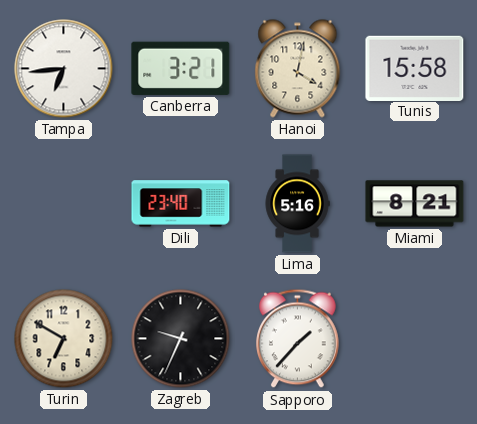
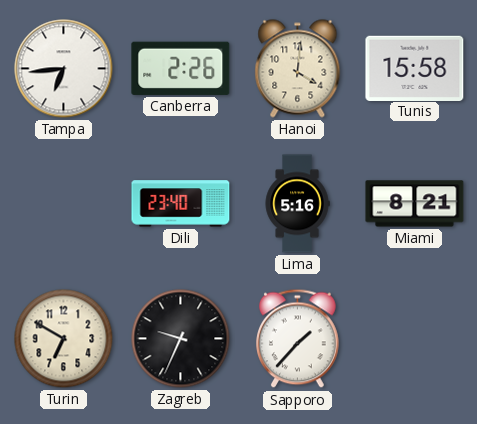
Canberra: 3:21 -> 2:26
Hanoi: 4:02 -> 4:01
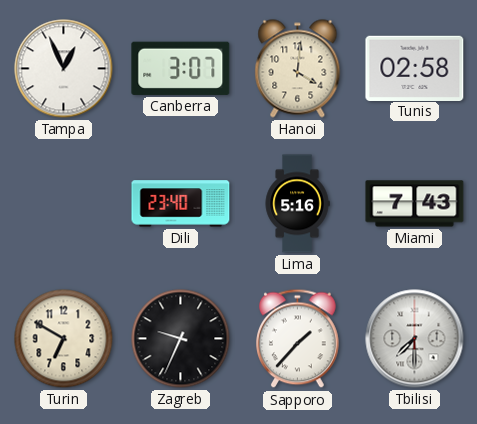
Tampa: 6:44 -> 12:56
Canberra: 2:26 -> 3:07
Tunis: 15:58 -> 02:58
Miami: 8:21 -> 7:43
Tbilisi: none -> 7:30
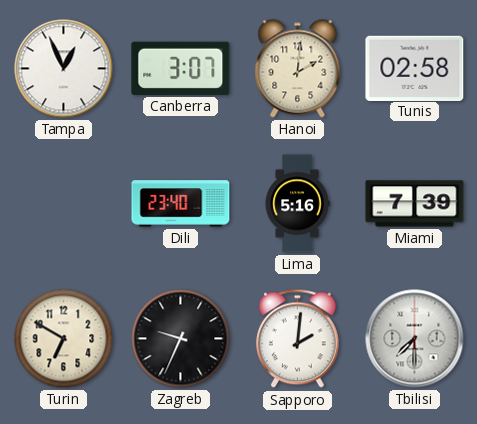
Hanoi: 4:01 -> 2:01
Miami: 7:43 -> 7:39
Sapporo: 1:37 -> 2:01
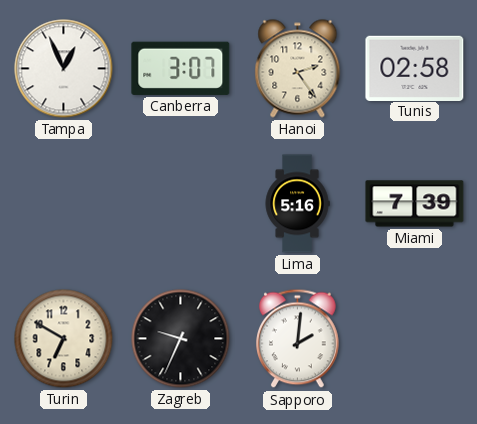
Hanoi: 2:01 -> 2:24
Dili: 23:40 -> none
Tbilisi: 7:30 -> none
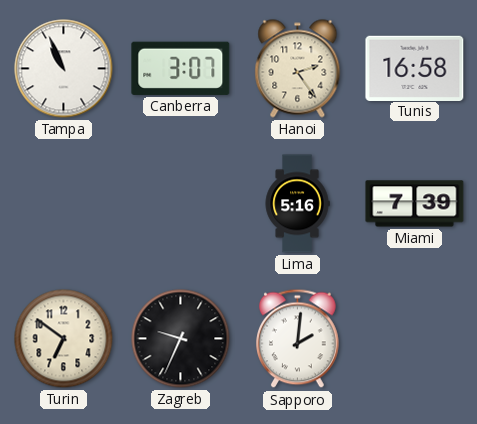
Tampa: 12:56 -> 10:56
Tunis: 02:58 -> 16:58
Turin: 6:50 -> 6:51
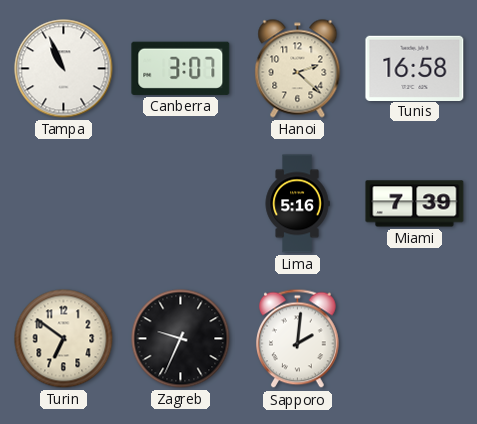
Hanoi: 2:24 -> 2:22
